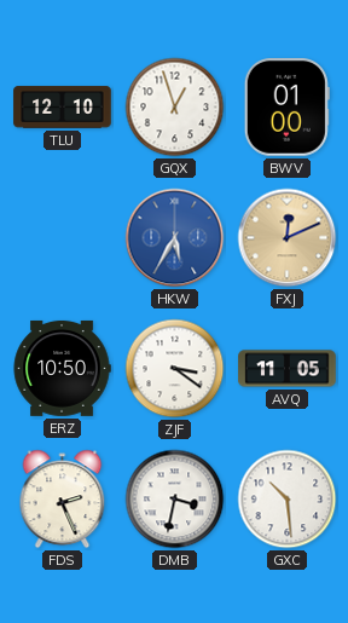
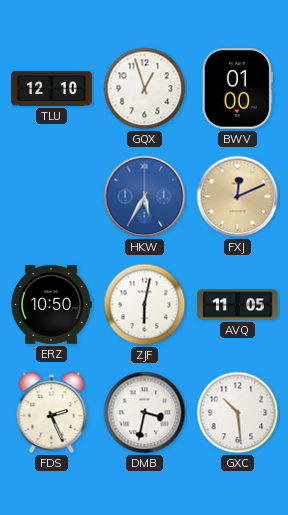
ZJF: 3:21 -> 6:02
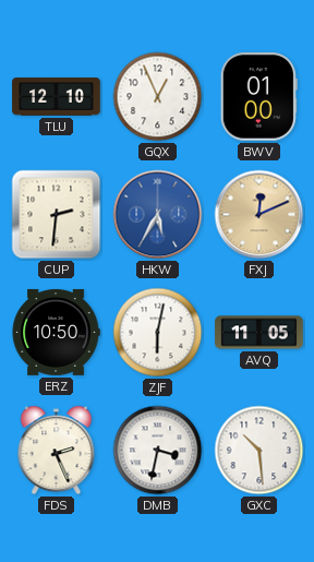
GQX: 12:57 -> 12:56
CUP: none -> 2:31
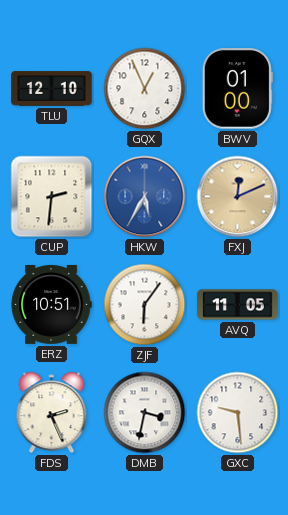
ERZ: 10:50 -> 10:51
ZJF: 6:02 -> 6:06
GXC: 10:29 -> 9:29
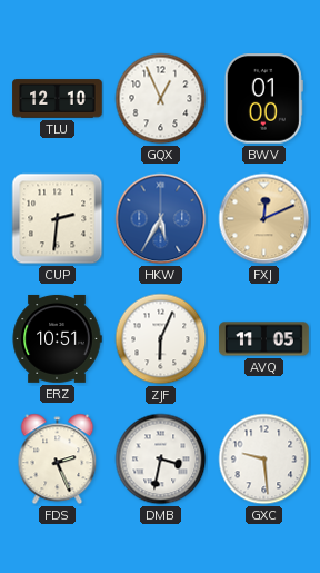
ZJF: 6:06 -> 6:04
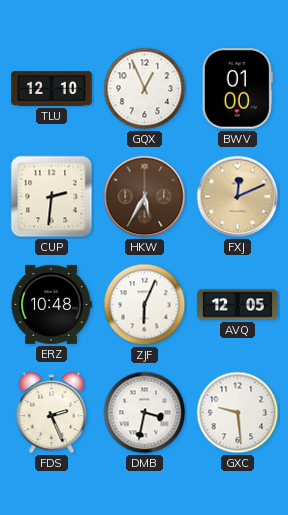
HKW dial: blue -> brown
ERZ: 10:51 -> 10:48
AVQ: 11:05 -> 12:05
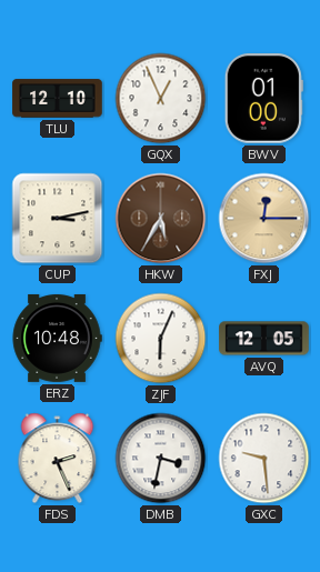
CUP: 2:31 -> 3:13
FXJ: 12:11 -> 12:15
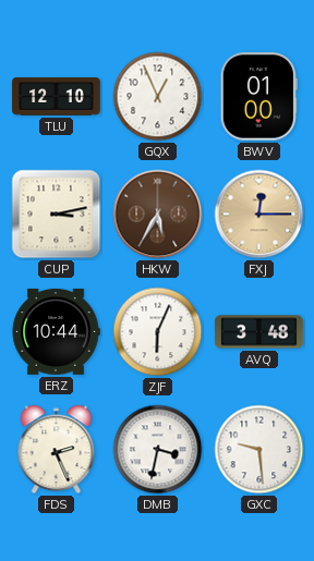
ERZ: 10:48 -> 10:44
AVQ: 12:05 -> 3:48
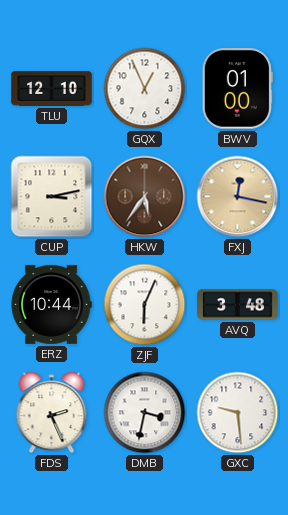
HKW: 5:35 -> 5:36
FXJ: 12:15 -> 12:17
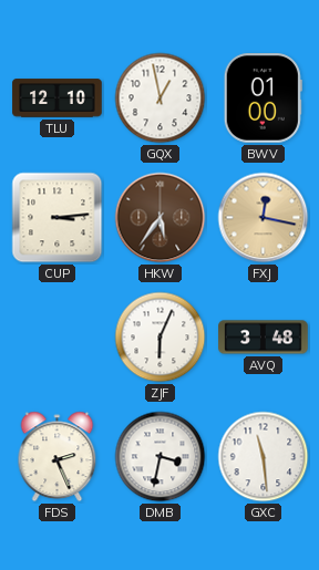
GQX: 12:56 -> 12:58
CUP: 3:13 -> 3:14
ERZ: 10:44 -> none
GXC: 9:29 -> 11:29
